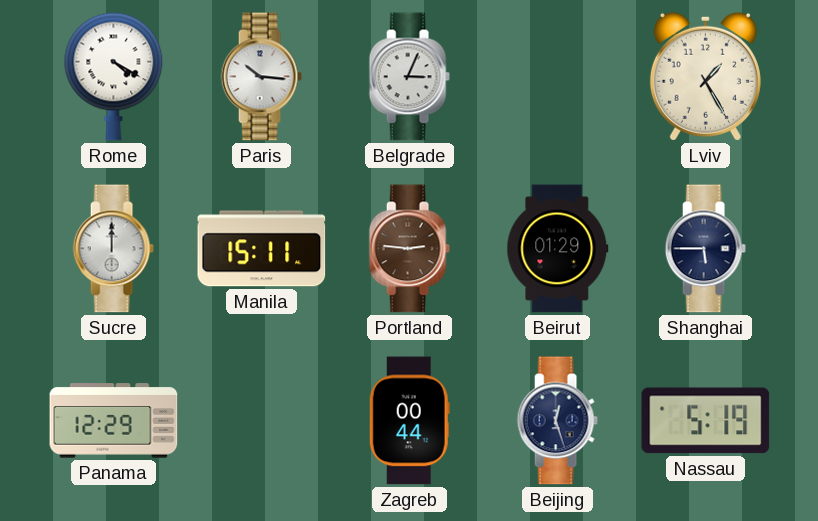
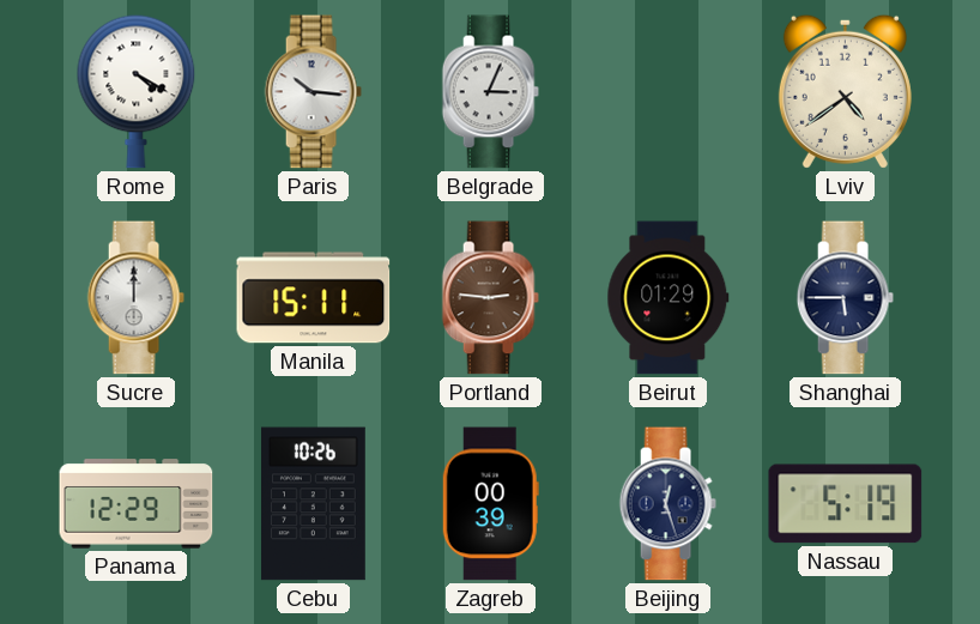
Lviv: 1:25 -> 4:39
Cebu: none -> 10:26
Zagreb: 00:44 -> 00:39
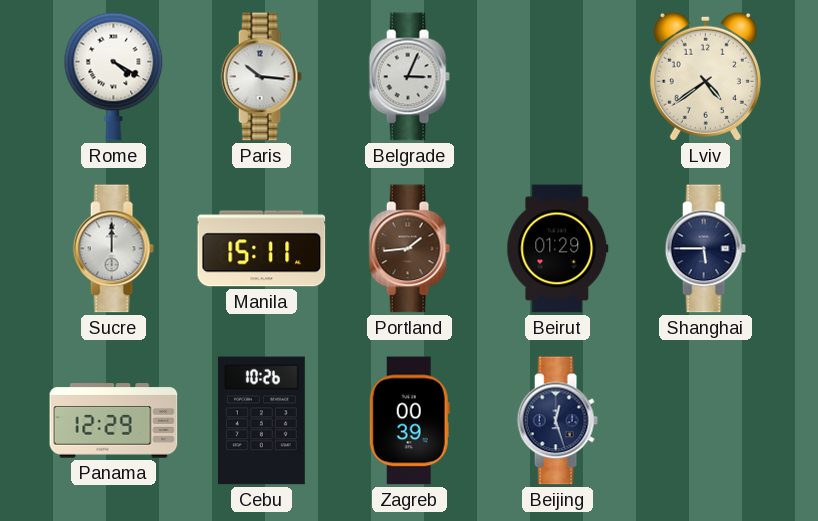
Portland: 2:46 -> 1:44
Nassau: 5:19 -> none
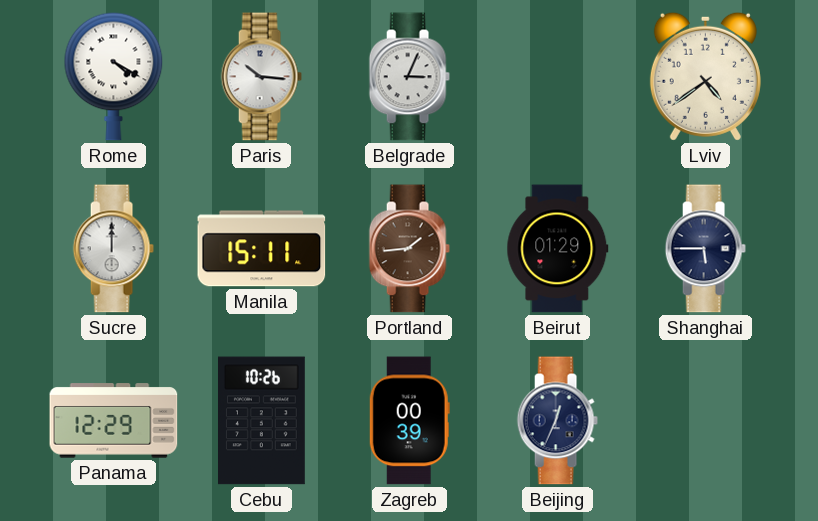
Beijing: 12:27 -> 12:34
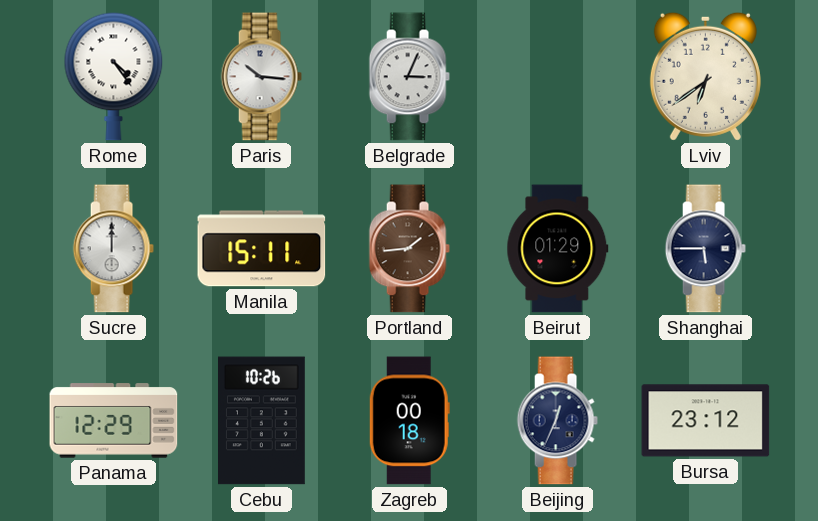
Rome: 4:20 -> 4:24
Lviv: 4:39 -> 6:39
Zagreb: 00:39 -> 00:18
Bursa: none -> 23:12
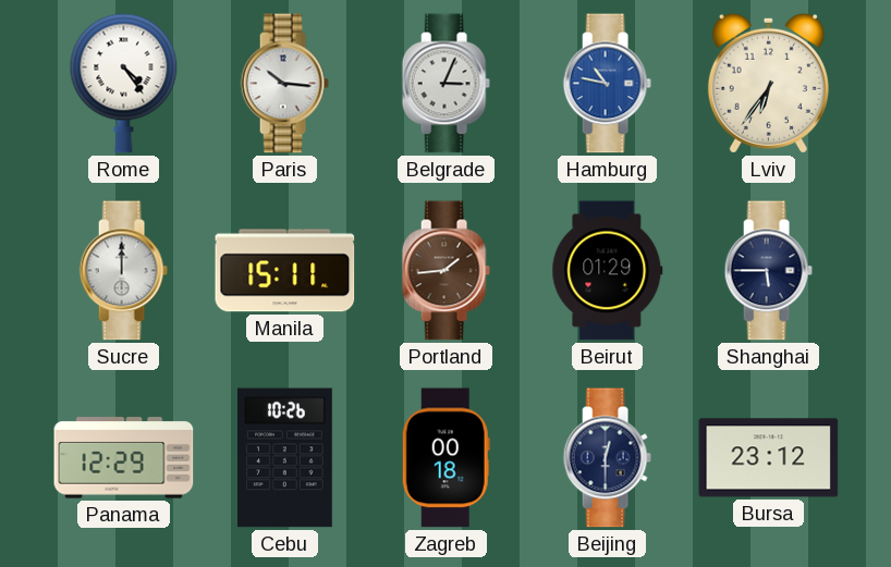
Hamburg: none -> 10:47
Lviv: 6:39 -> 6:36
Beijing: 12:34 -> 12:30
